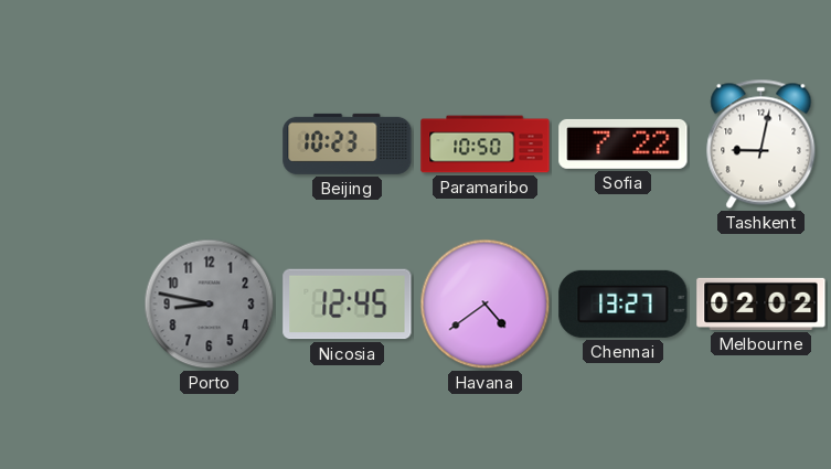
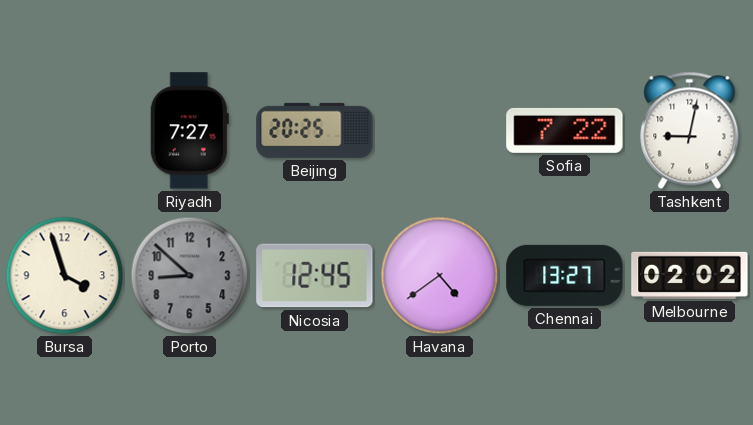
Riyadh: none -> 7:27
Beijing: 10:23 -> 20:25
Paramaribo: 10:50 -> none
Bursa: none -> 3:57
Porto: 8:47 -> 8:52
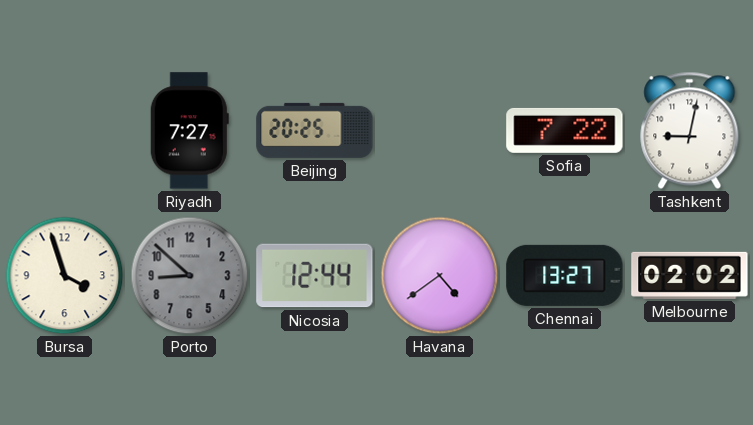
Nicosia: 12:45 -> 12:44
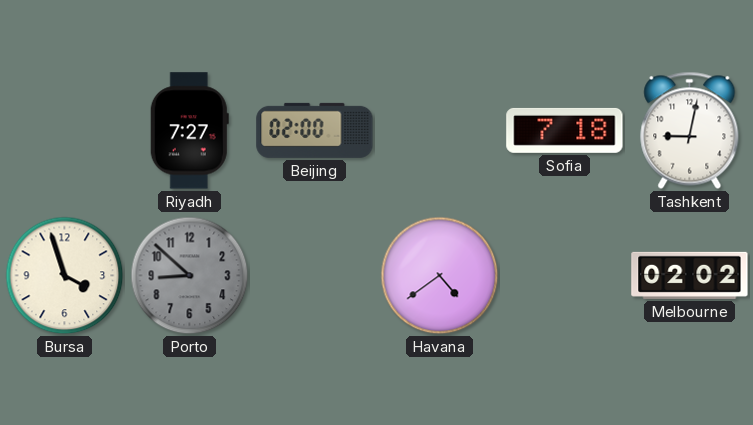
Beijing: 20:25 -> 02:00
Sofia: 7:22 -> 7:18
Nicosia: 12:44 -> none
Chennai: 13:27 -> none
